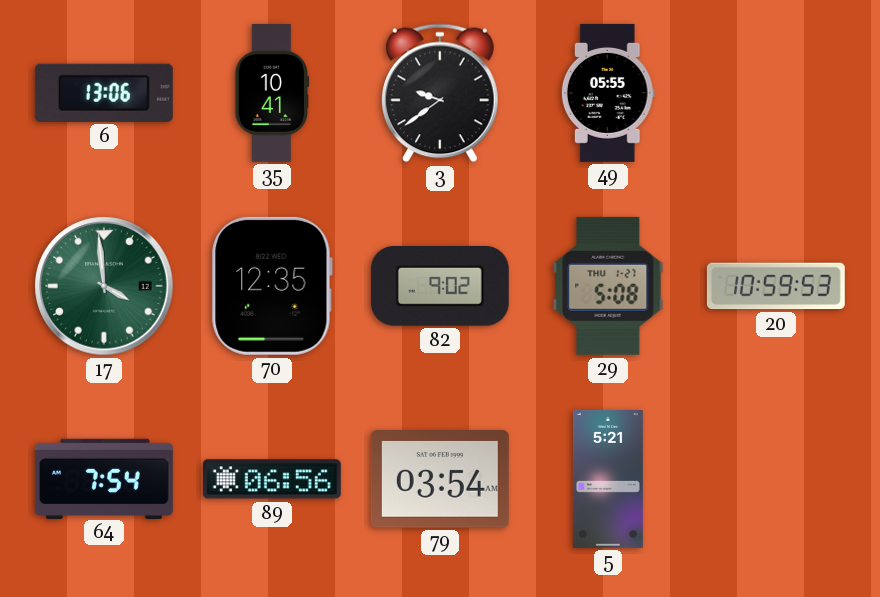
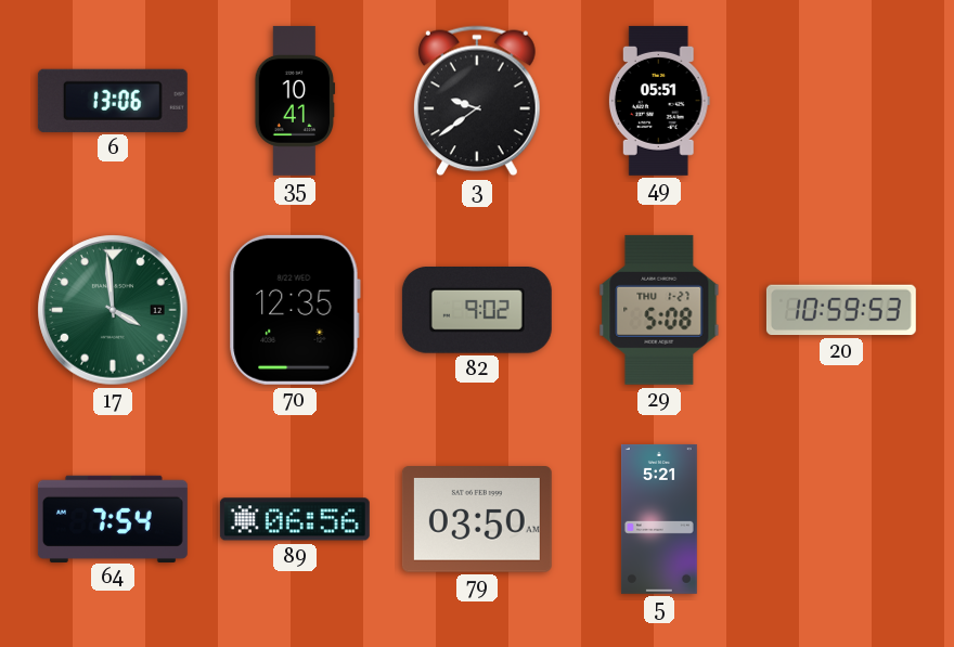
49: 05:55 -> 05:51
79: 03:54 -> 03:50
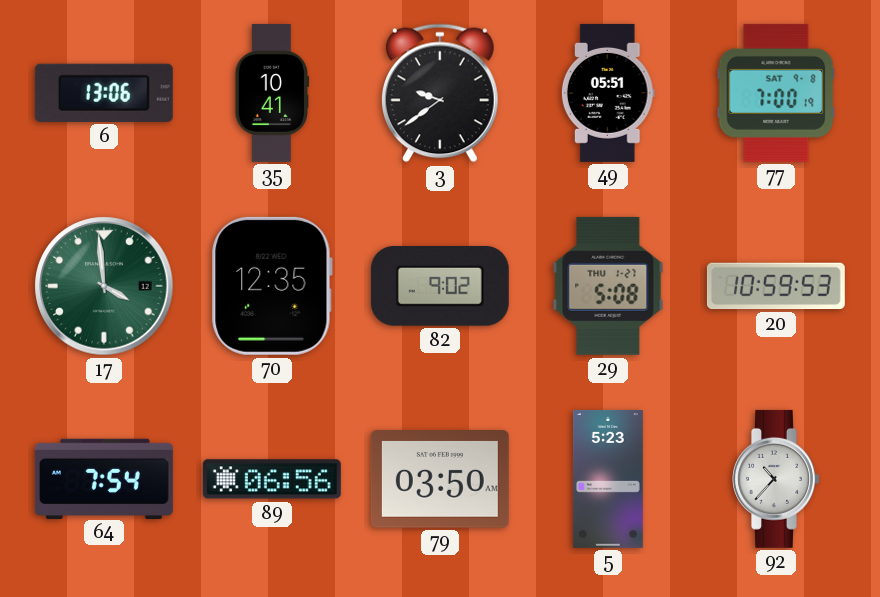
77: none -> 7:00
5: 5:21 -> 5:23
92: none -> 10:37
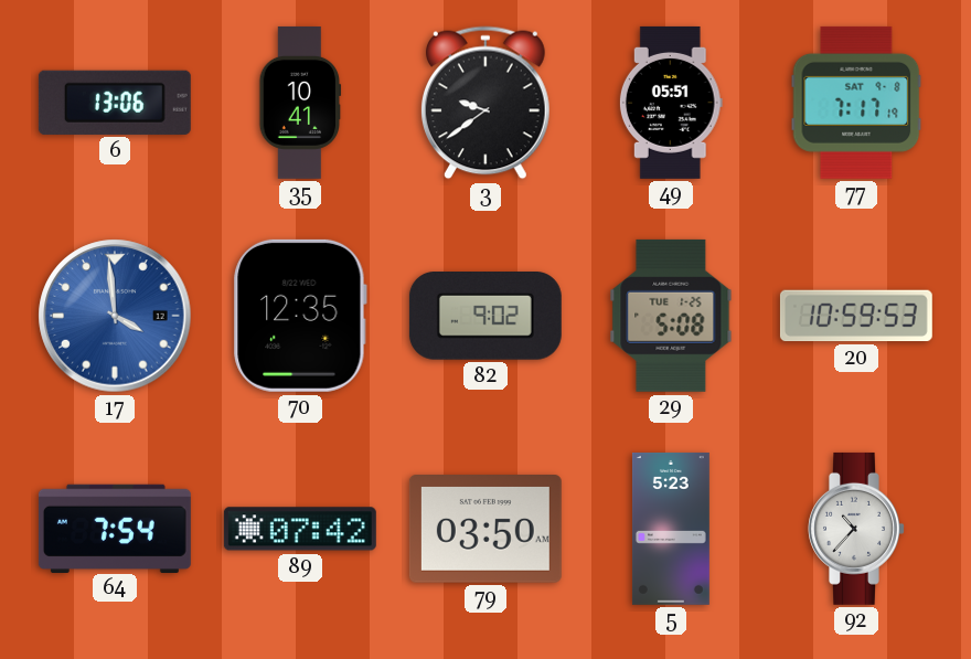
77: 7:00 -> 7:17
17 dial: green -> blue
29 date: THU 1-27 -> TUE 1-25
89: 06:56 -> 07:42
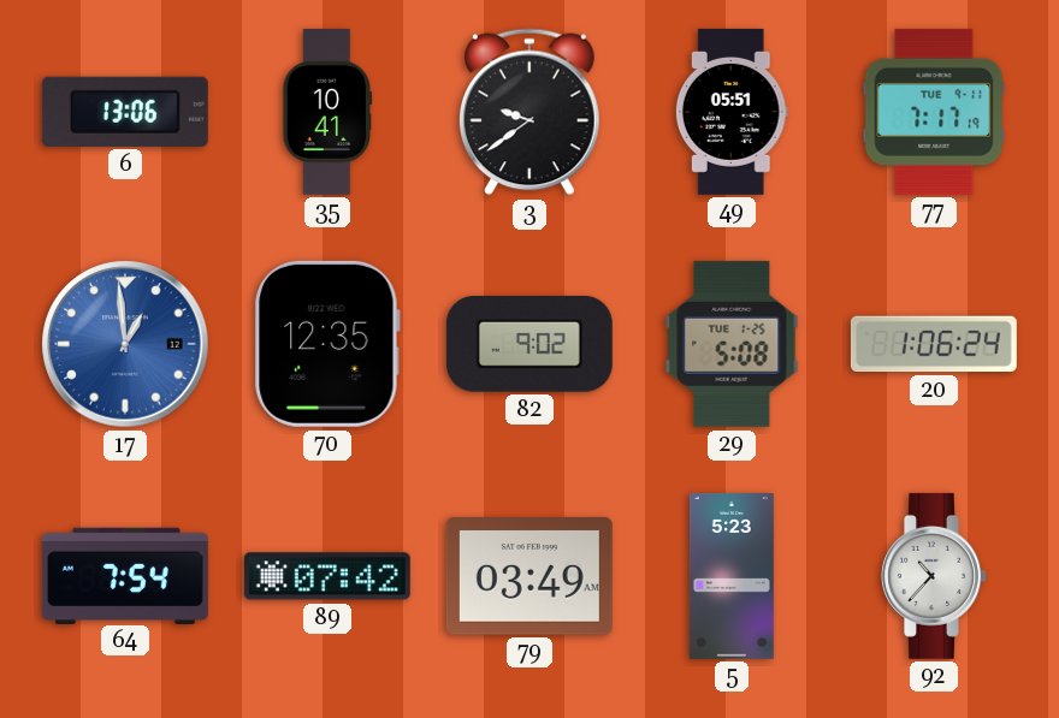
77 date: SAT 9-8 -> TUE 9-11
17: 3:59 -> 12:59
20: 10:59 -> 1:06
79: 03:50 -> 03:49
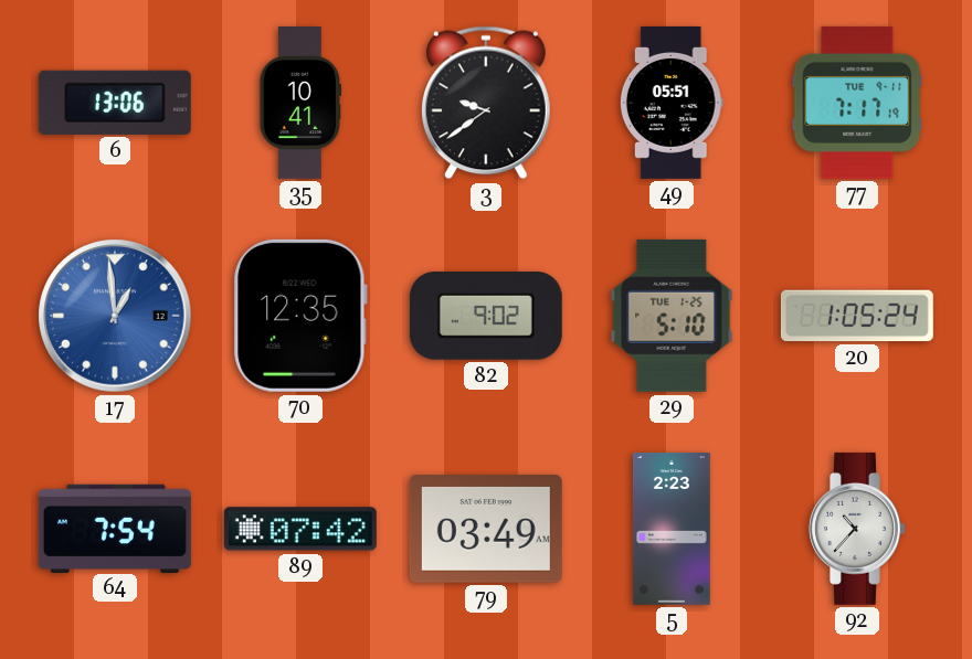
29: 5:08 -> 5:10
20: 1:06 -> 1:05
5: 5:23 -> 2:23
